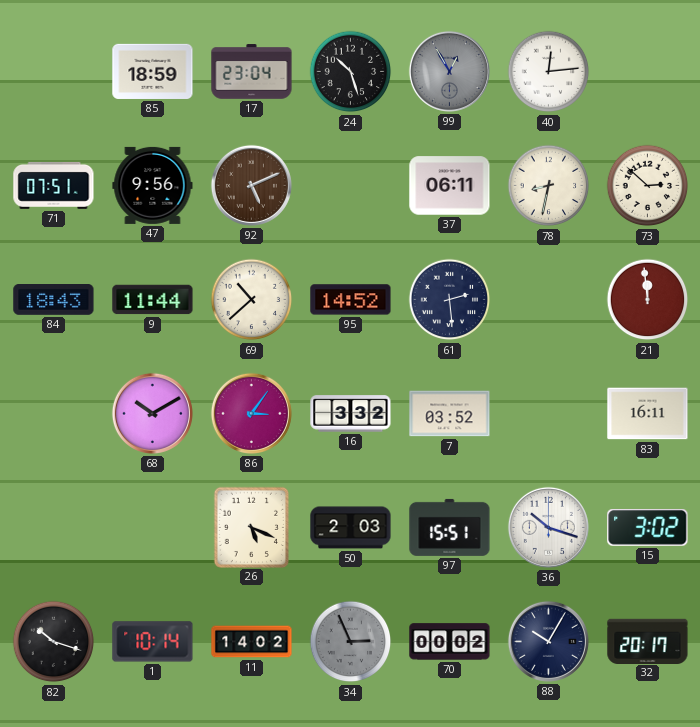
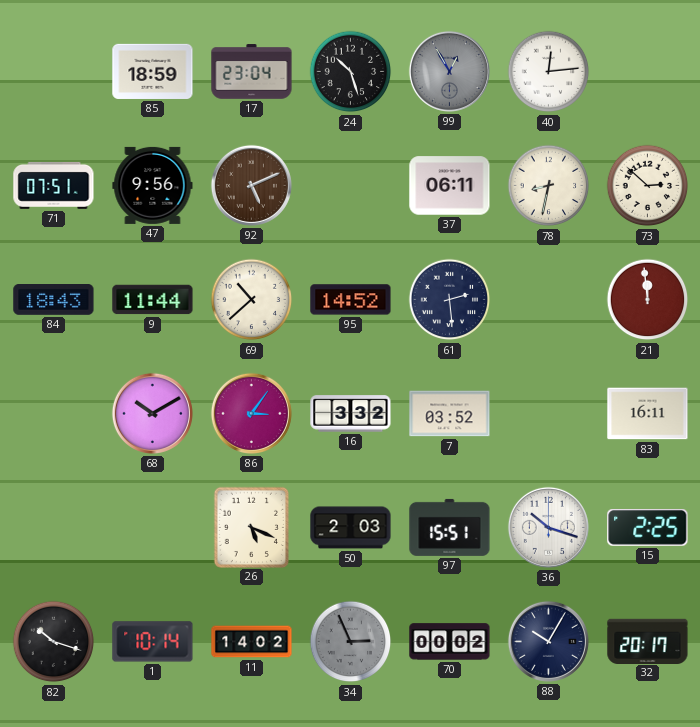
15: 3:02 -> 2:25
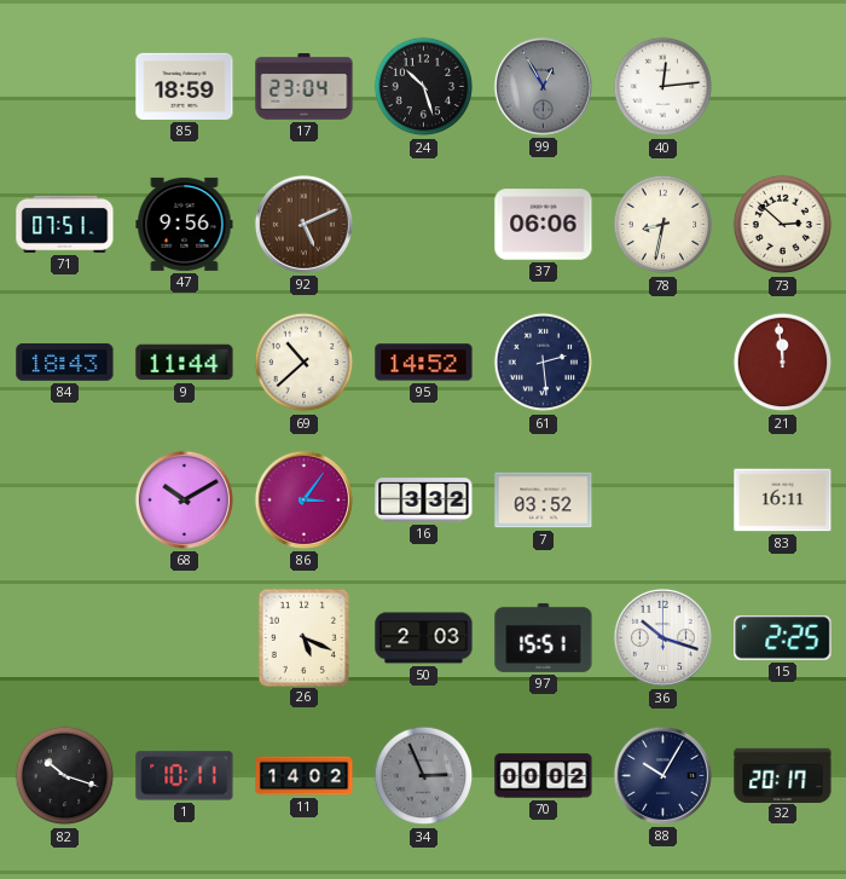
37: 06:11 -> 06:06
1: 10:14 -> 10:11
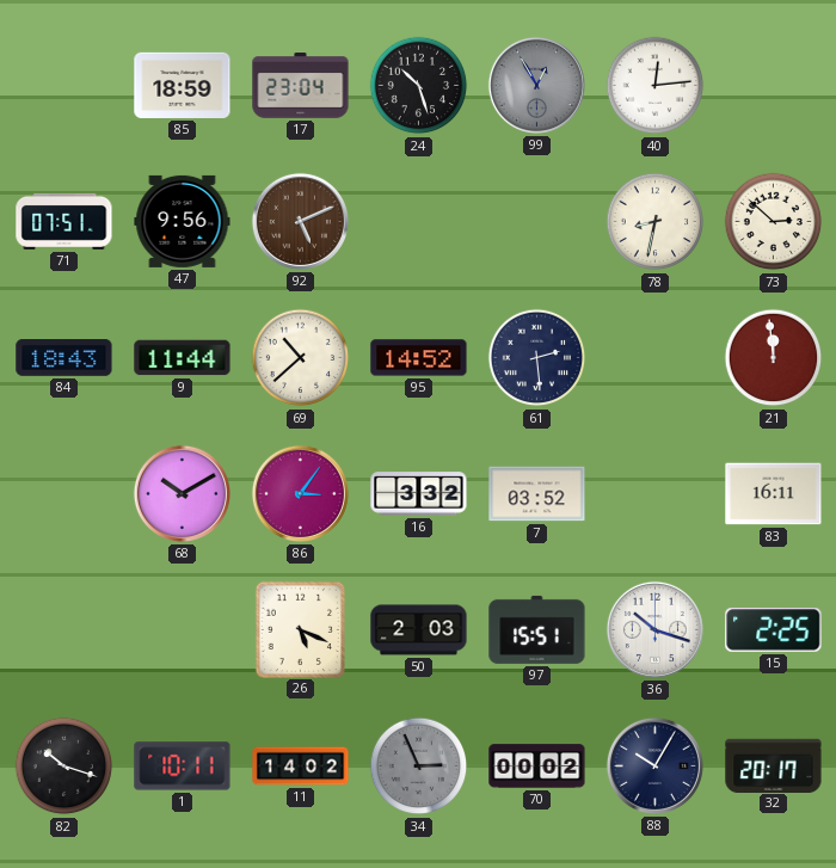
37: 06:06 -> none
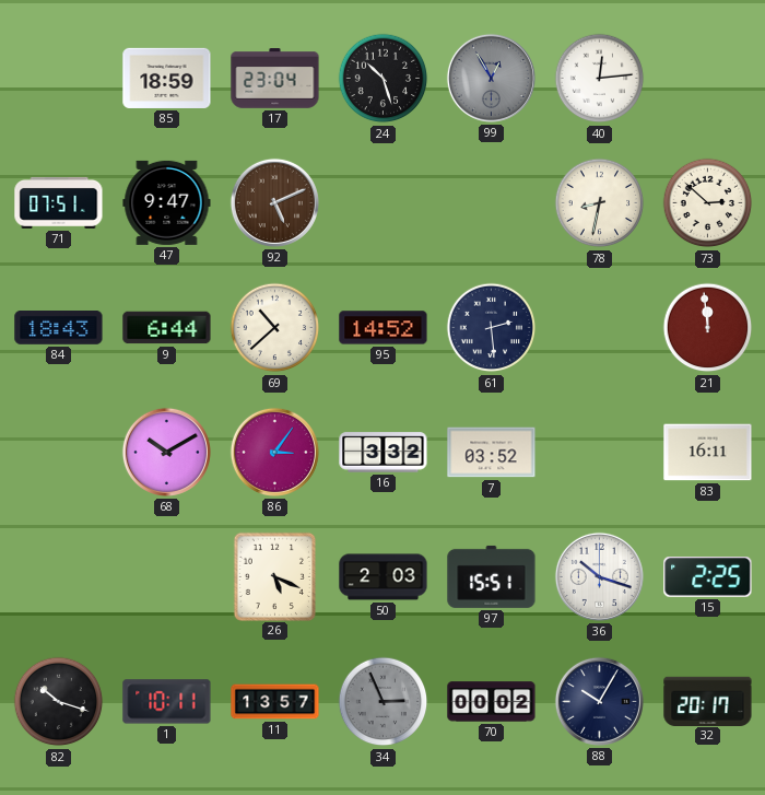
47: 9:56 -> 9:47
9: 11:44 -> 6:44
11: 14:02 -> 13:57
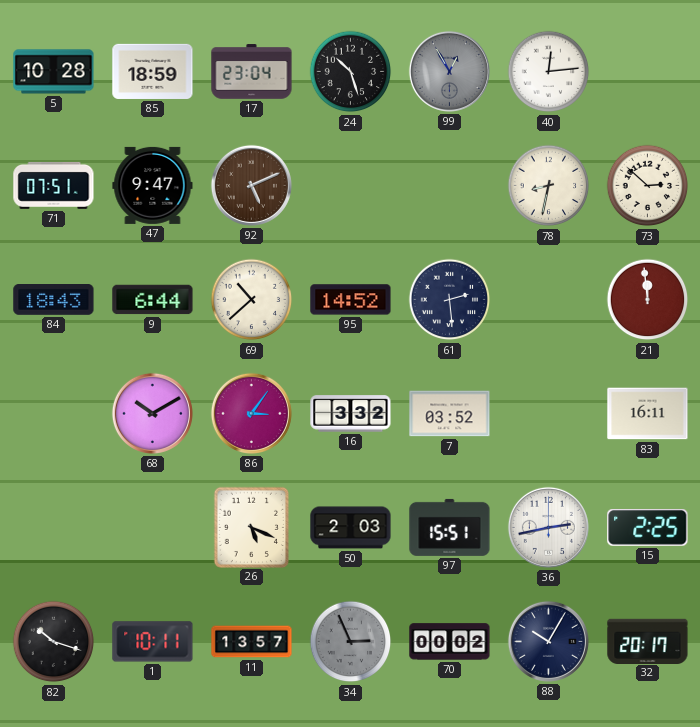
5: none -> 10:28
36: 10:18 -> 2:43
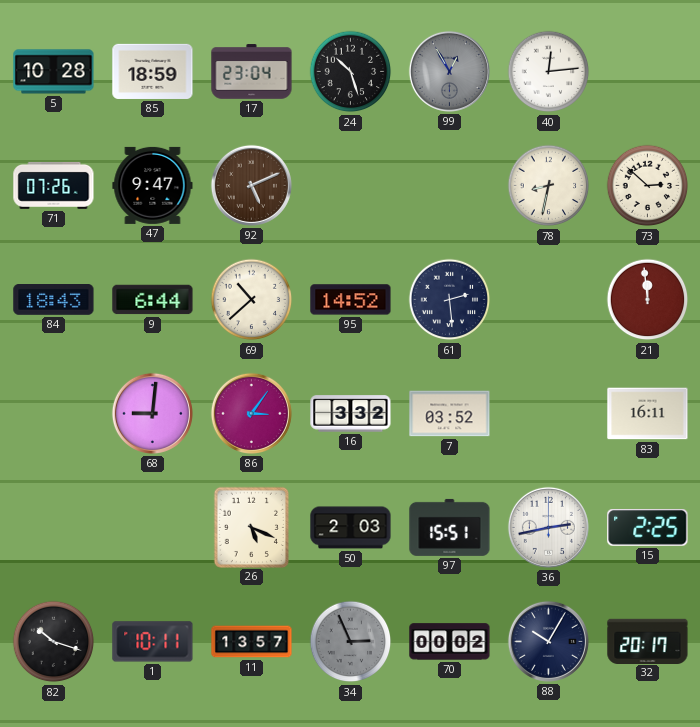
71: 07:51 -> 07:26
68: 10:10 -> 9:01
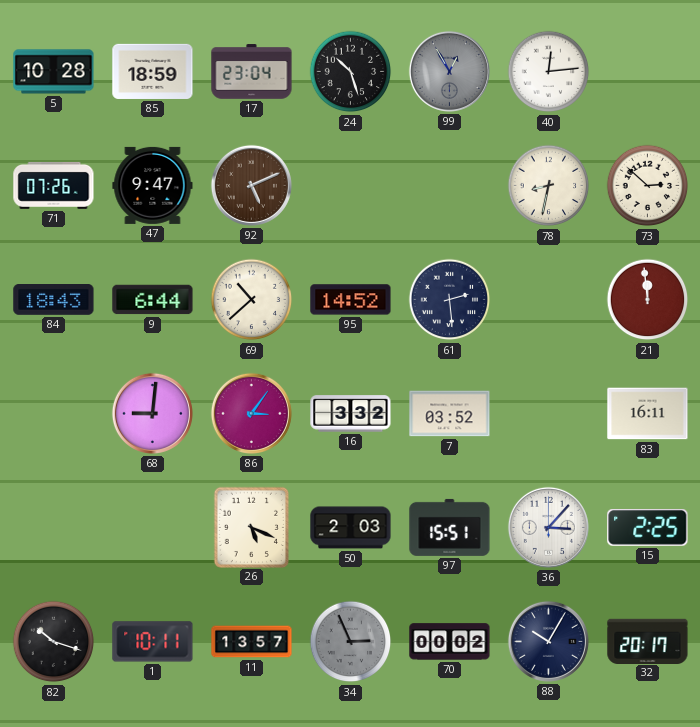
36: 2:43 -> 3:07
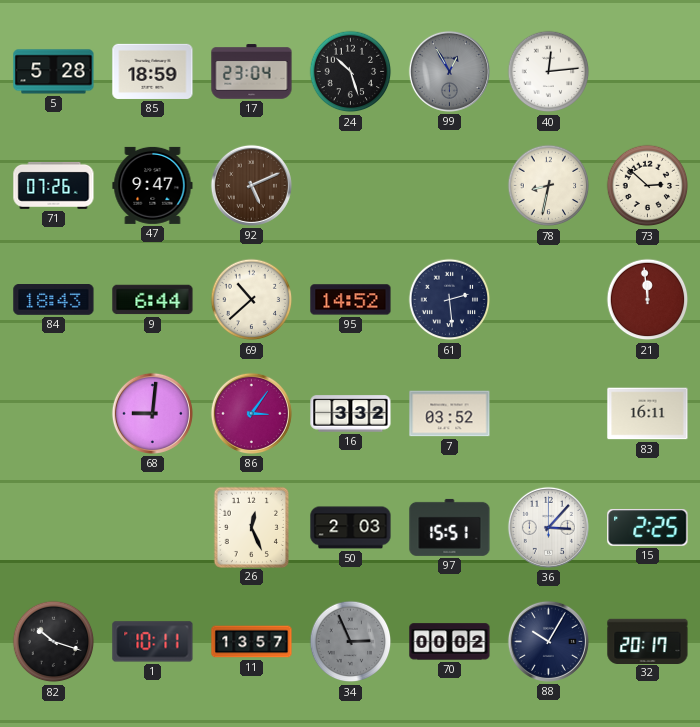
5: 10:28 -> 5:28
26: 5:19 -> 12:26
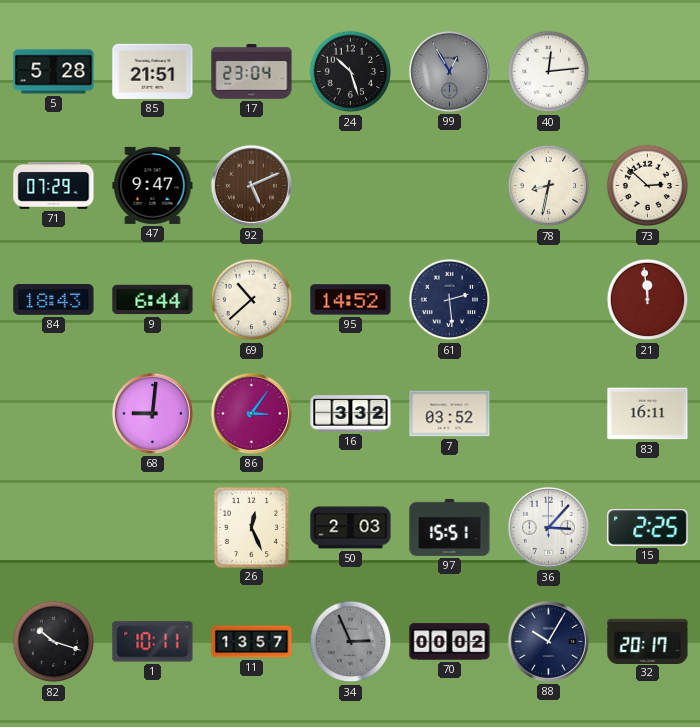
85: 18:59 -> 21:51
71: 07:26 -> 07:29
